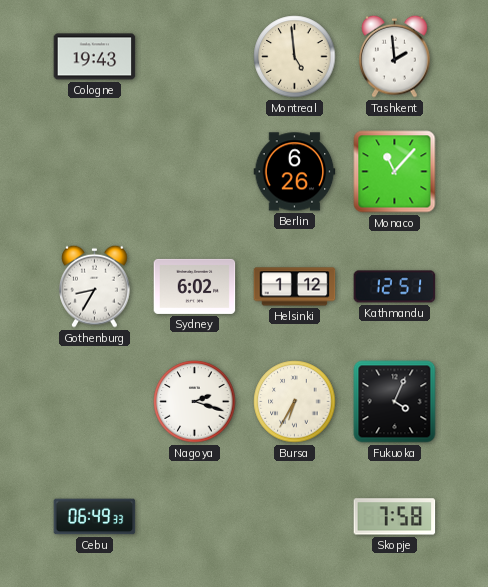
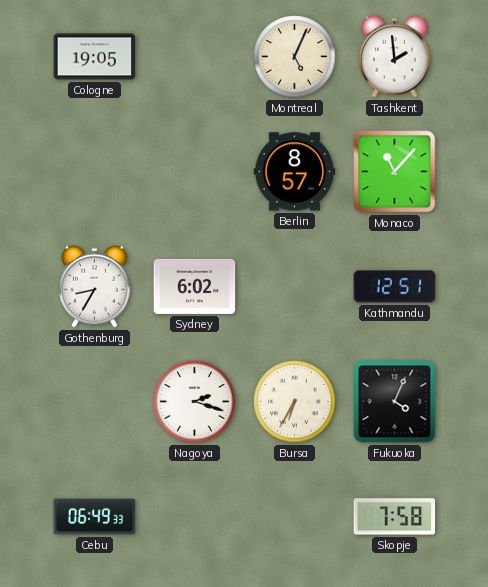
Cologne: 19:43 -> 19:05
Montreal: 4:59 -> 5:04
Berlin: 6:26 -> 8:57
Helsinki: 1:12 -> none
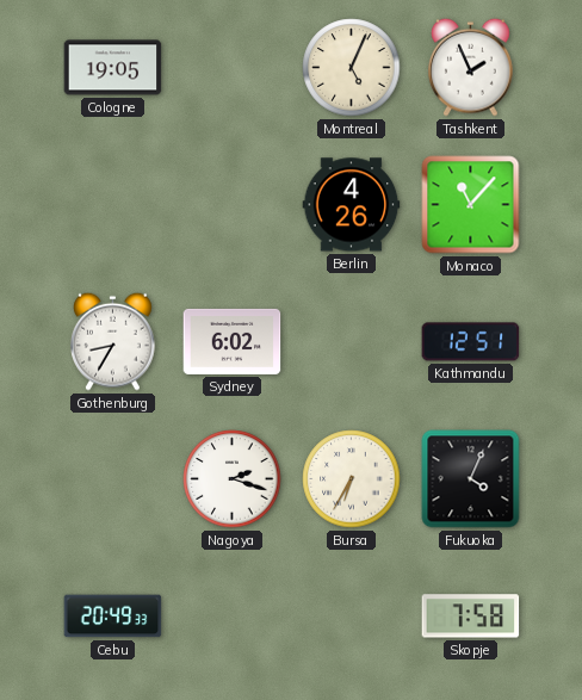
Tashkent: 1:59 -> 1:56
Berlin: 8:57 -> 4:26
Cebu: 06:49 -> 20:49
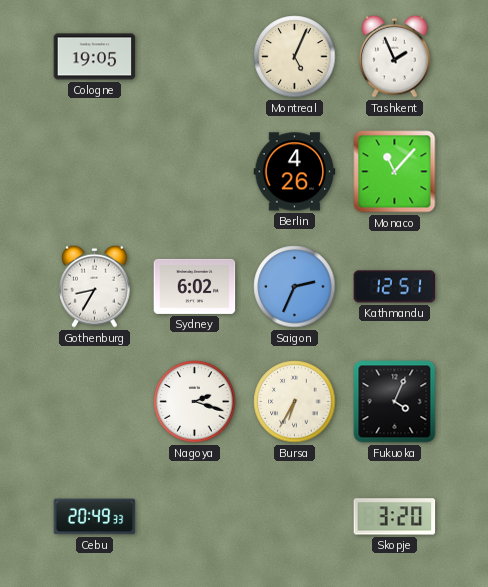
Saigon: none -> 2:34
Skopje: 7:58 -> 3:20
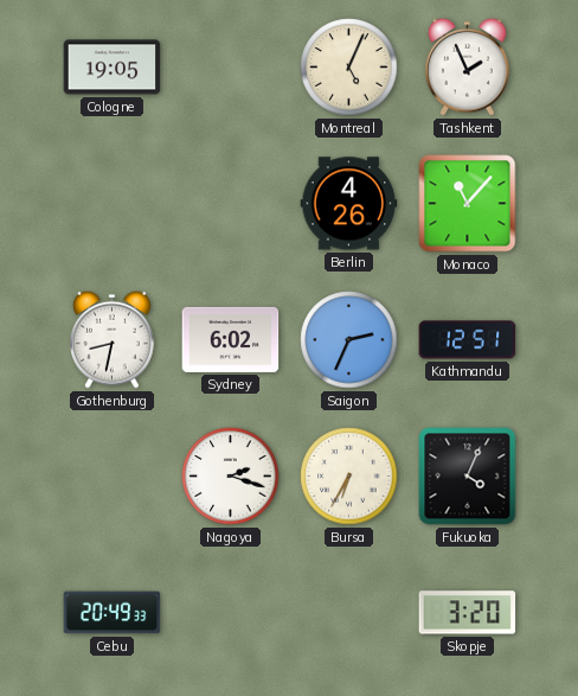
Gothenburg: 8:35 -> 8:32
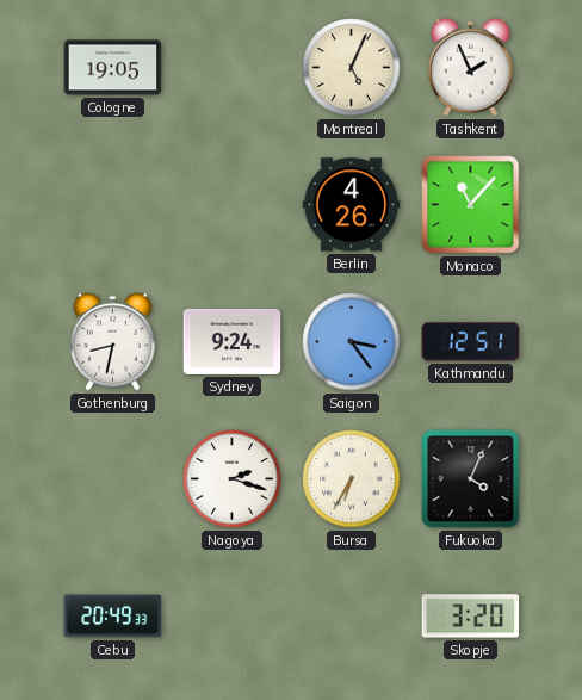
Sydney: 6:02 -> 9:24
Saigon: 2:34 -> 3:24
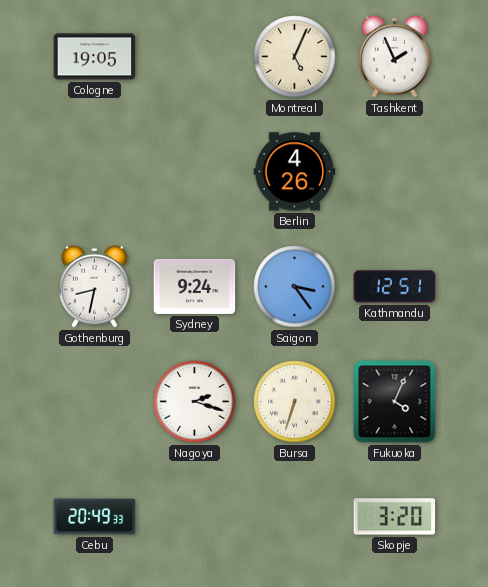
Monaco: 11:07 -> none
Bursa: 6:35 -> 6:33
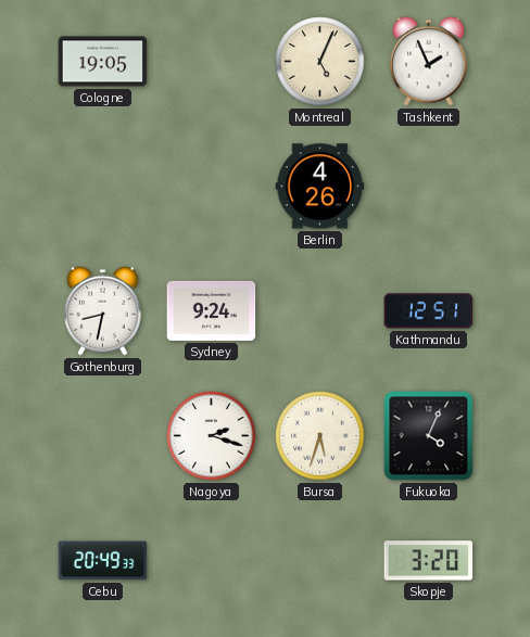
Saigon: 3:24 -> none
Bursa: 6:33 -> 5:33
